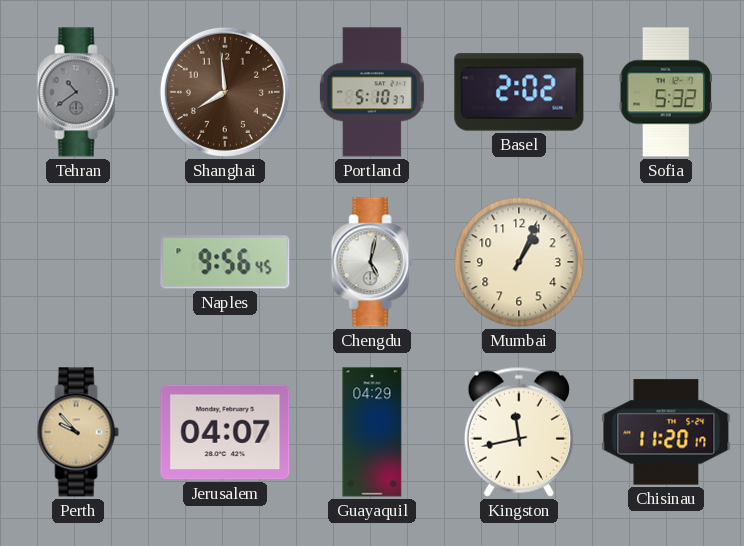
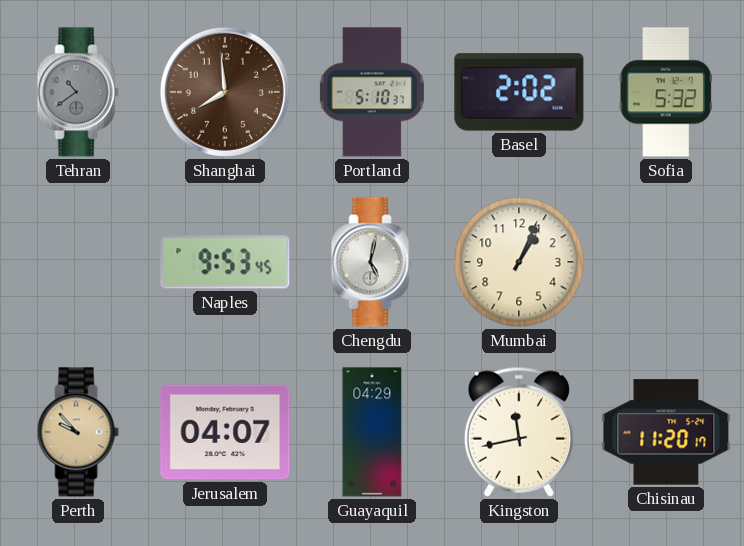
Naples: 9:56 -> 9:53
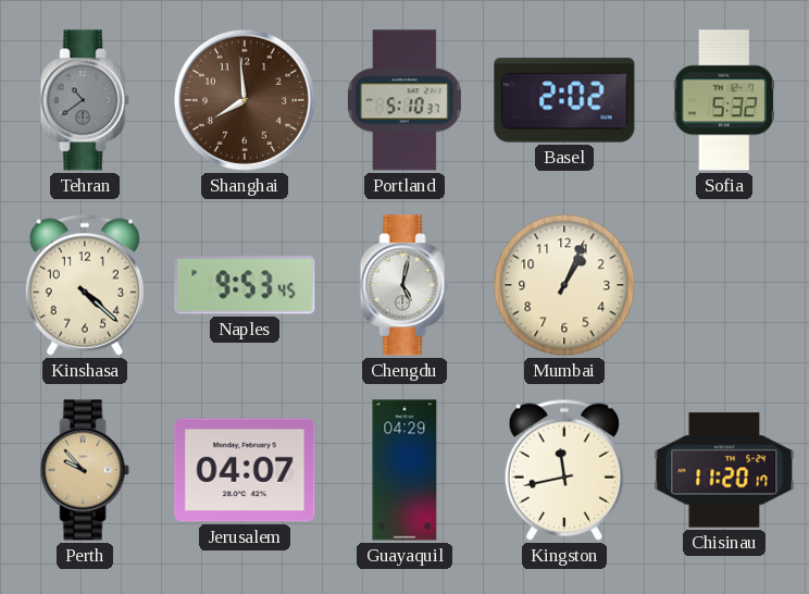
Kinshasa: none -> 4:22
